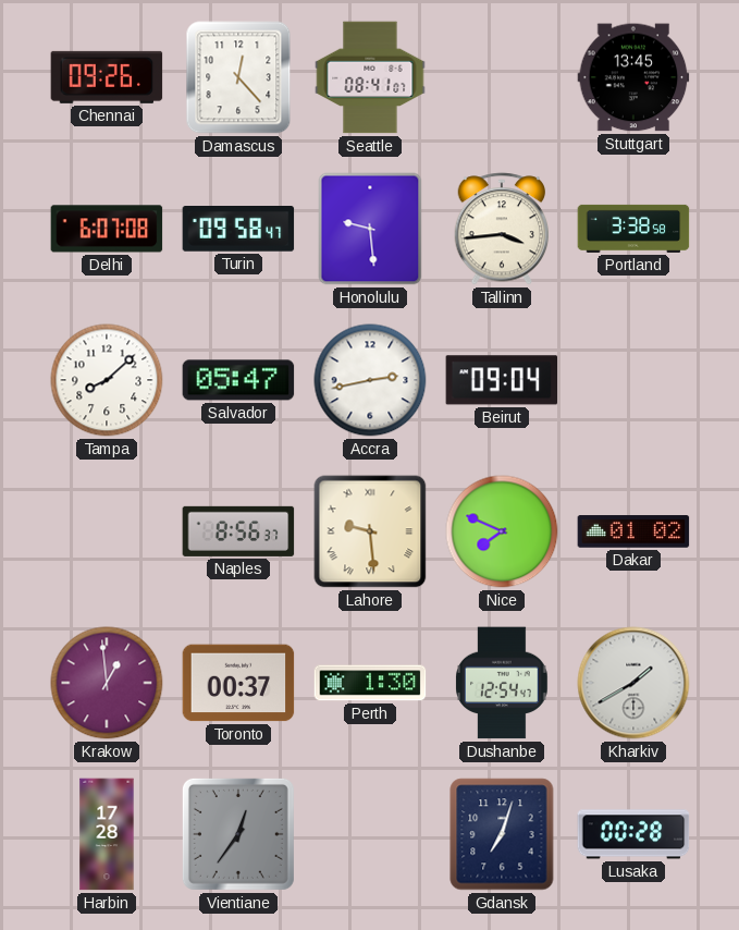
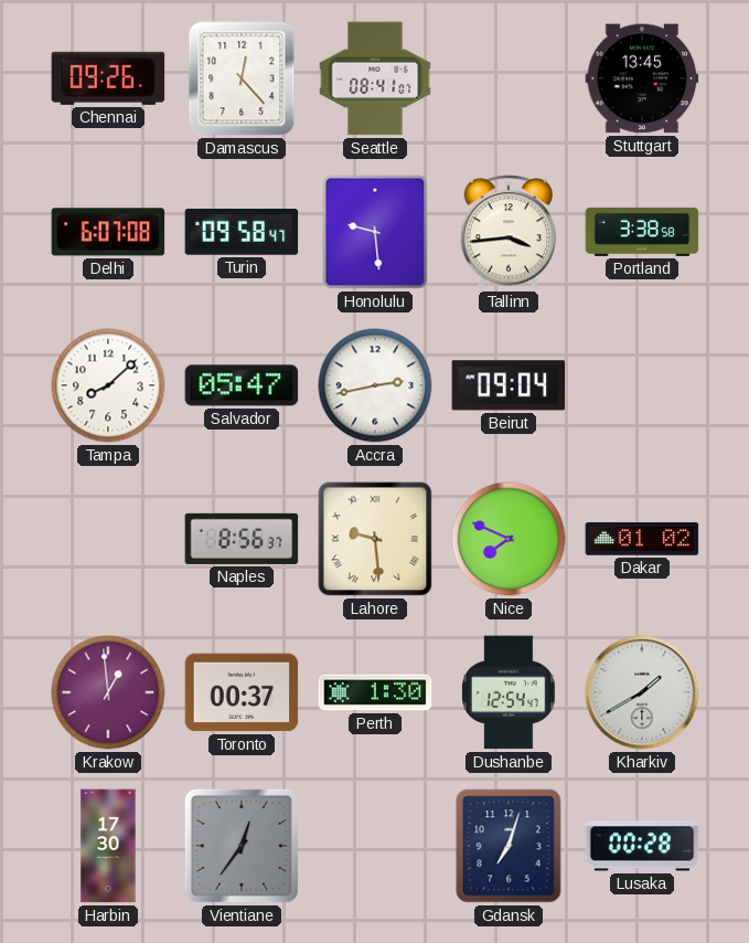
Harbin: 17:28 -> 17:30
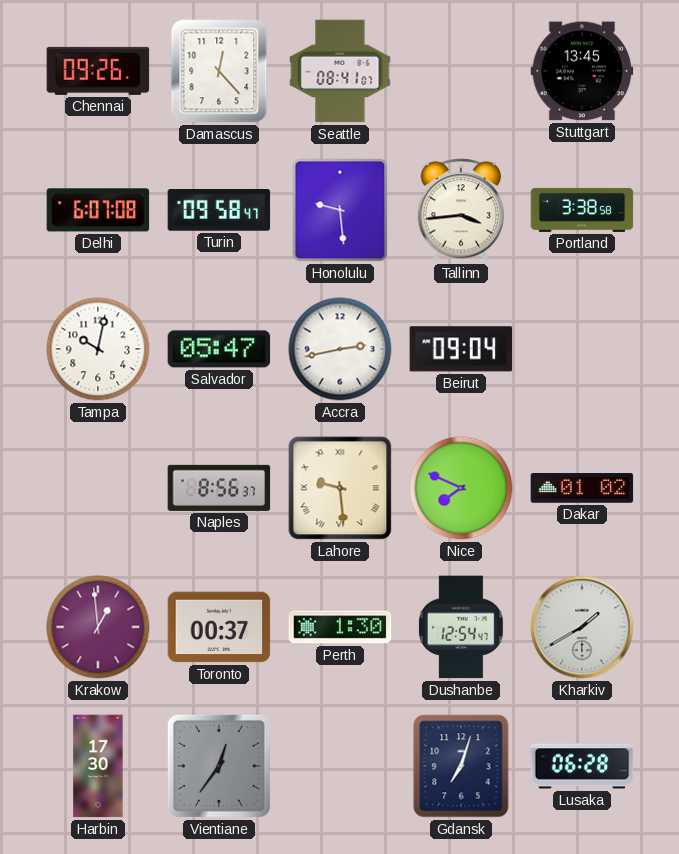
Tampa: 8:08 -> 10:02
Lusaka: 00:28 -> 06:28
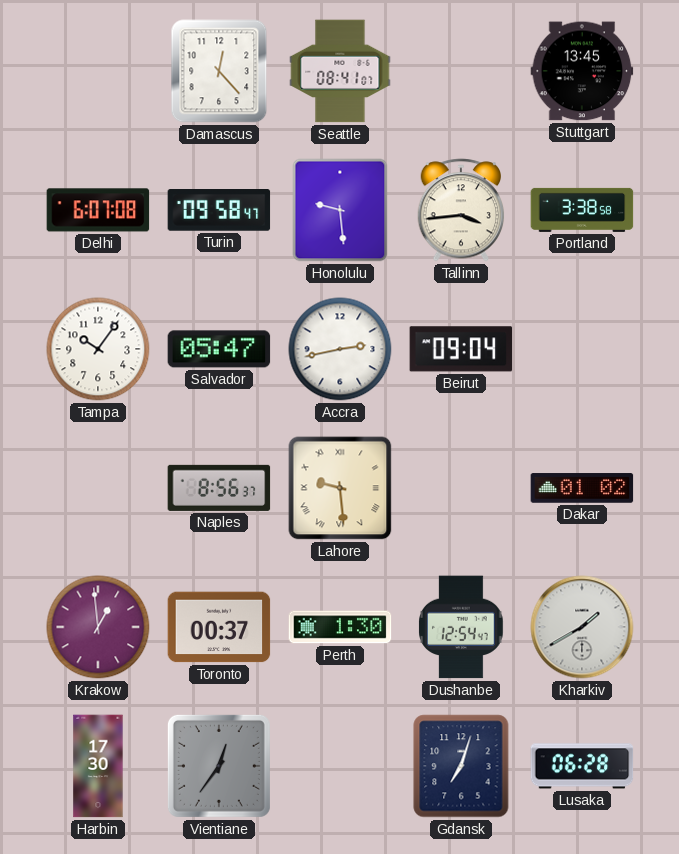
Chennai: 09:26 -> none
Tampa: 10:02 -> 10:06
Nice: 7:49 -> none
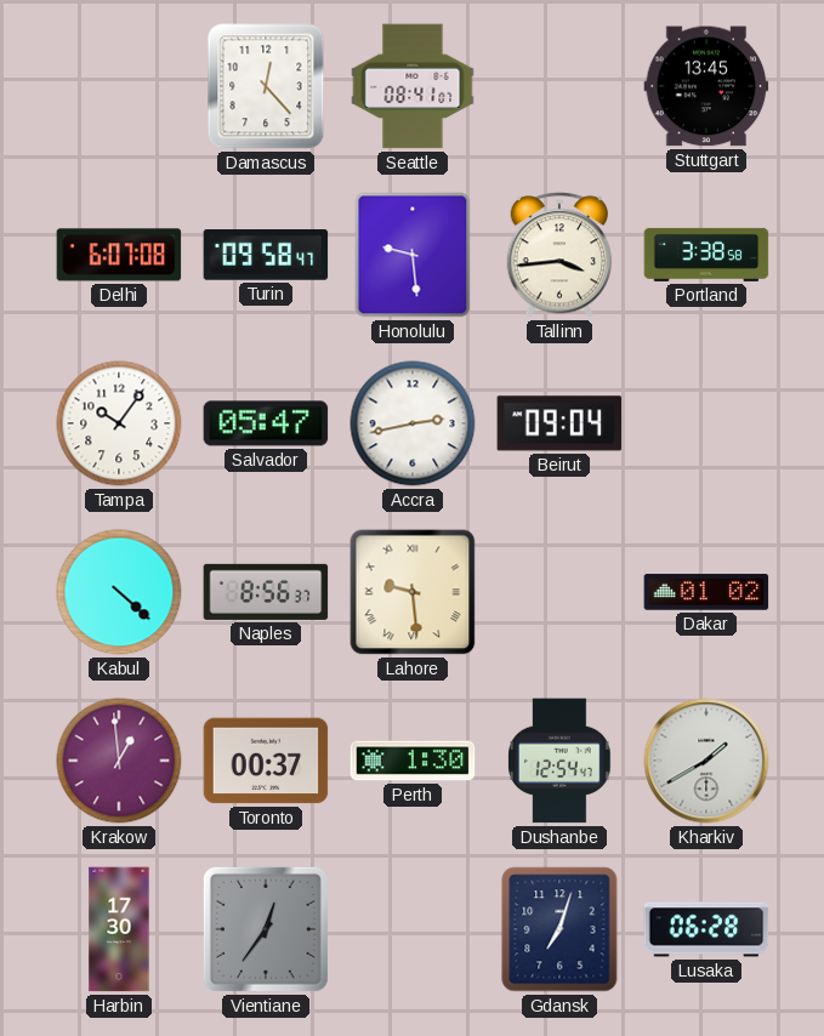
Kabul: none -> 4:22
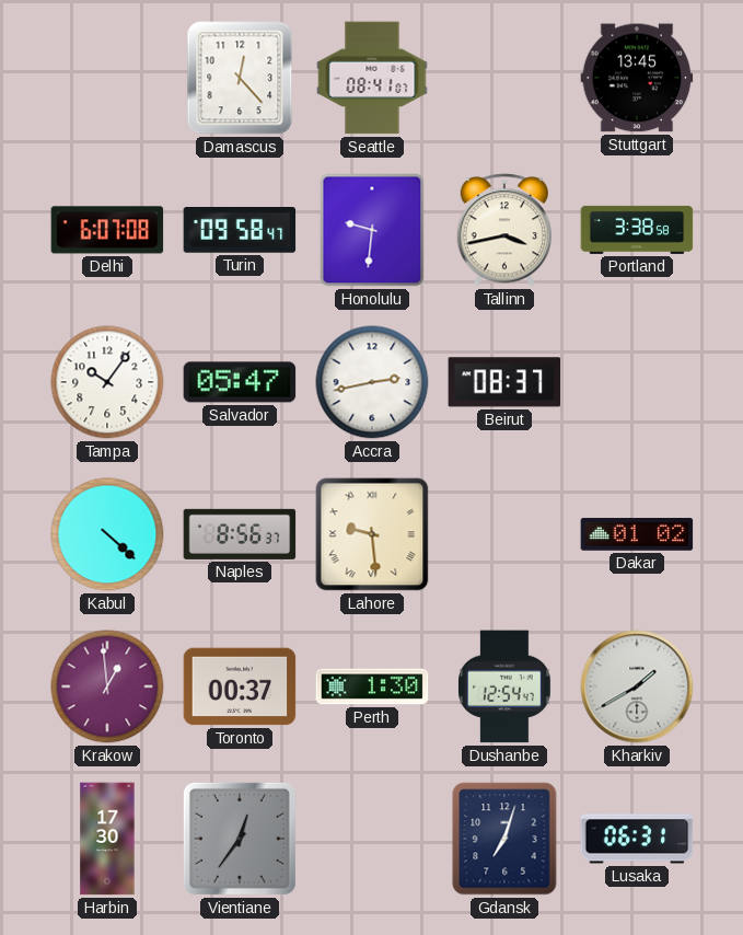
Honolulu: 9:29 -> 9:31
Tallinn: 3:44 -> 3:43
Beirut: 09:04 -> 08:37
Lusaka: 06:28 -> 06:31
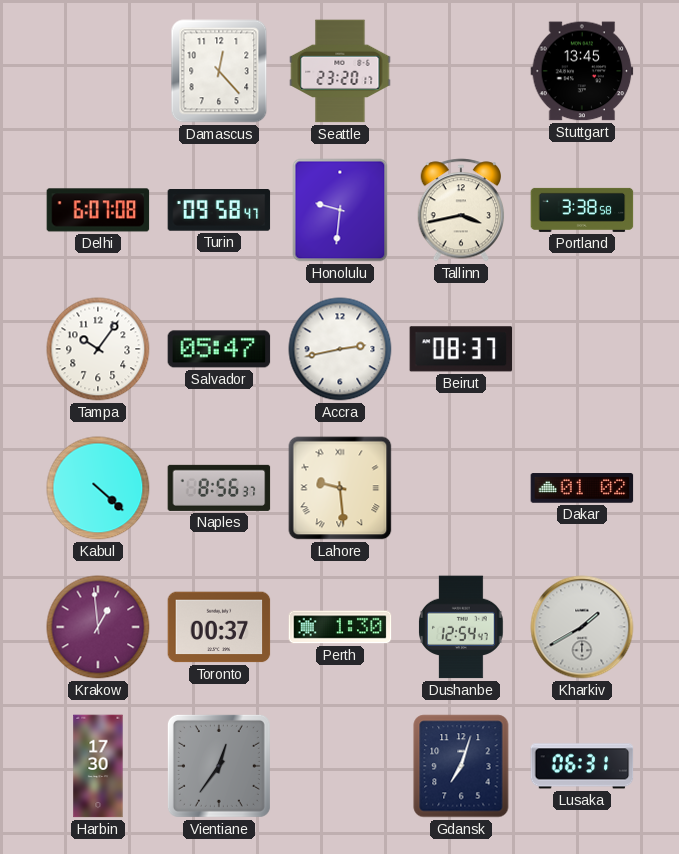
Seattle: 08:41 -> 23:20
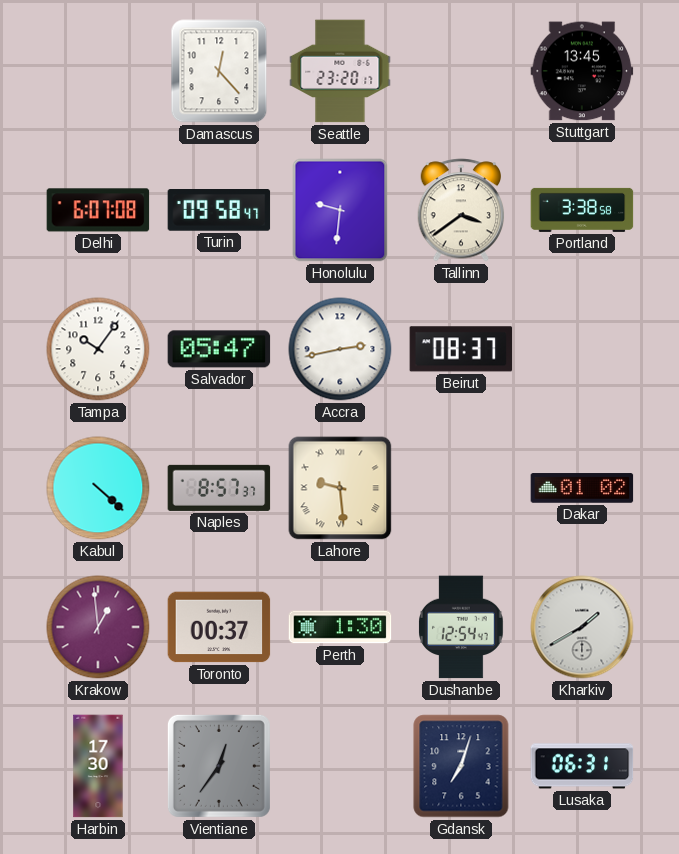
Tallinn: 3:43 -> 3:39
Naples: 8:56 -> 8:57
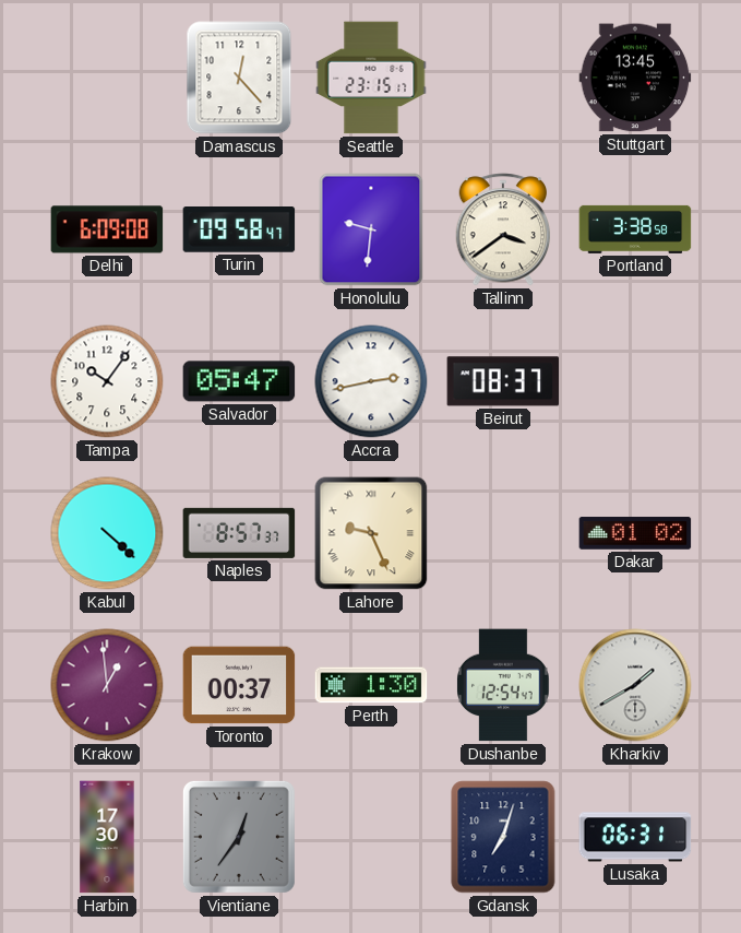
Seattle: 23:20 -> 23:15
Delhi: 6:07 -> 6:09
Lahore: 9:29 -> 9:26
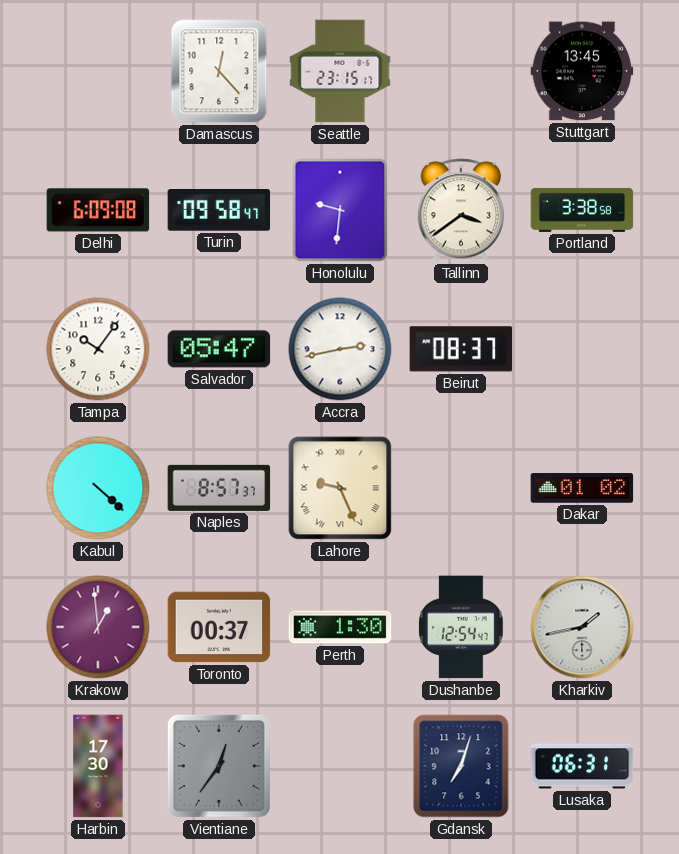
Kharkiv: 1:40 -> 1:43
